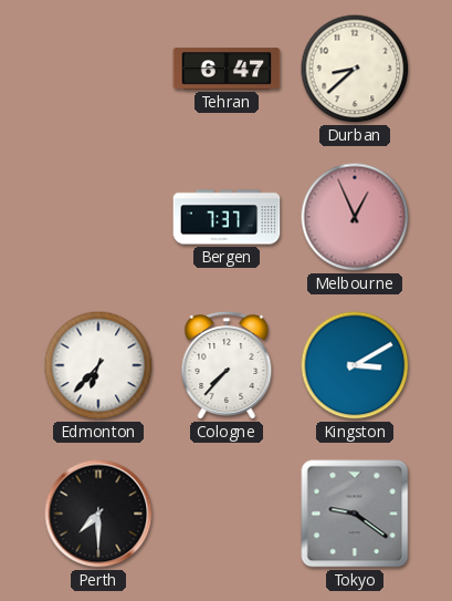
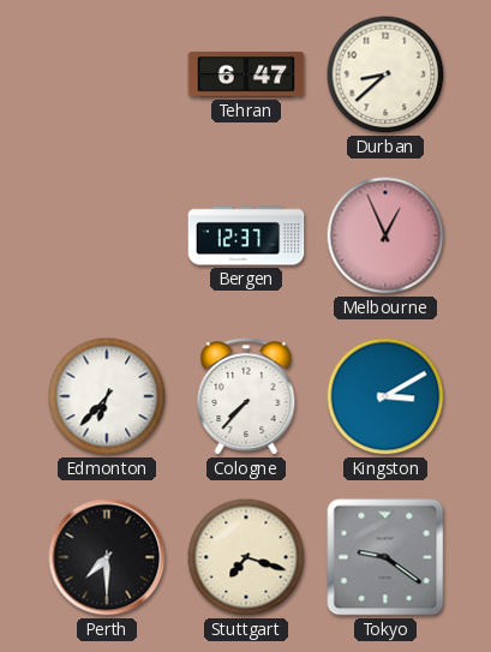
Bergen: 7:37 -> 12:37
Stuttgart: none -> 7:18
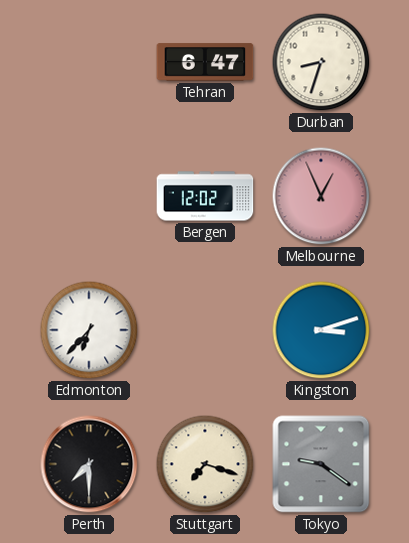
Durban: 8:38 -> 8:33
Bergen: 12:37 -> 12:02
Cologne: 7:37 -> none
Kingston: 3:10 -> 3:12
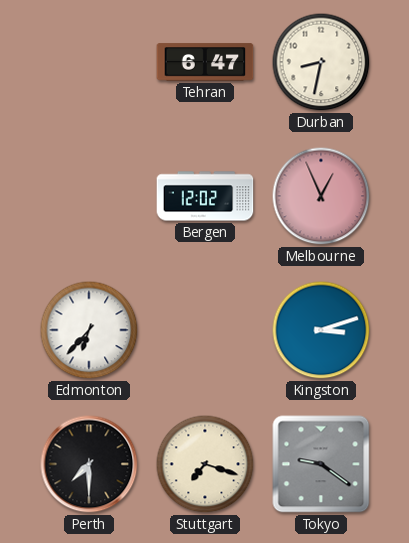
Durban: 8:33 -> 8:32
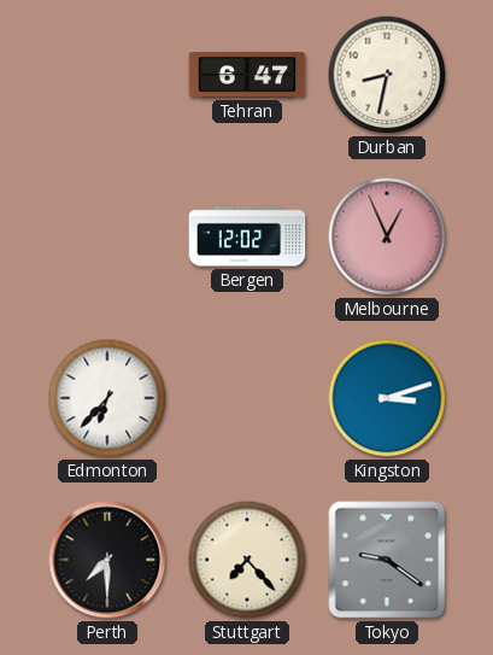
Stuttgart: 7:18 -> 7:23
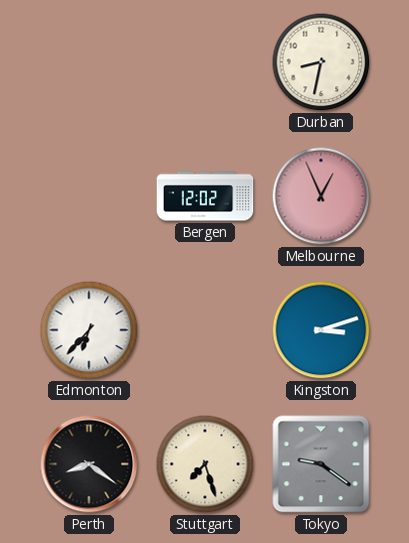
Tehran: 6:47 -> none
Perth: 7:30 -> 8:21
Stuttgart: 7:23 -> 7:27
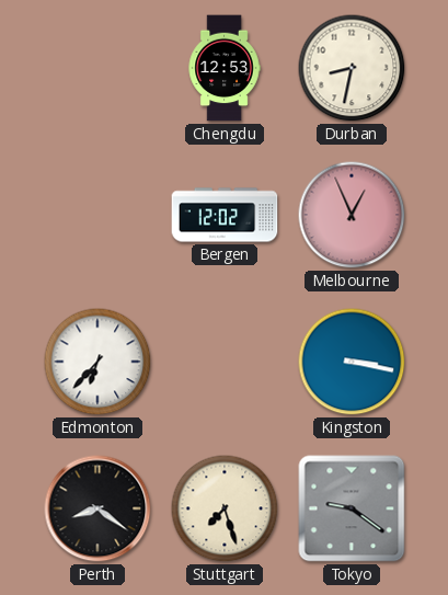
Chengdu: none -> 12:53
Kingston: 3:12 -> 3:17
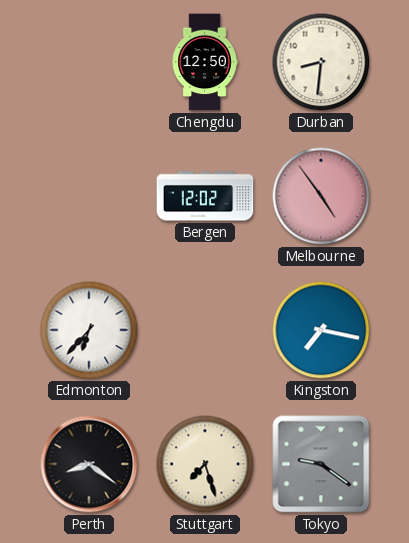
Chengdu: 12:53 -> 12:50
Durban: 8:32 -> 8:31
Melbourne: 12:56 -> 4:54
Kingston: 3:17 -> 7:17
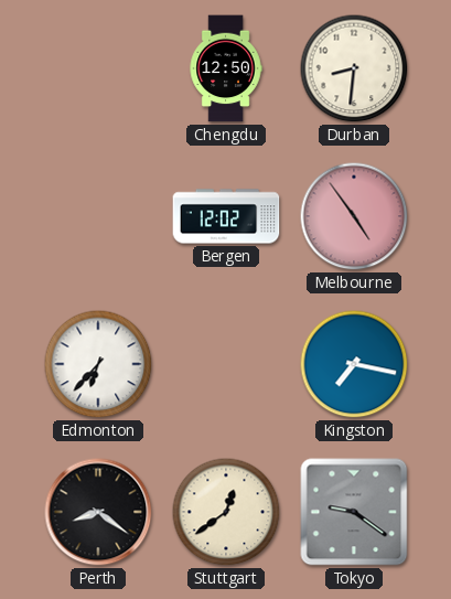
Stuttgart: 7:27 -> 12:39
